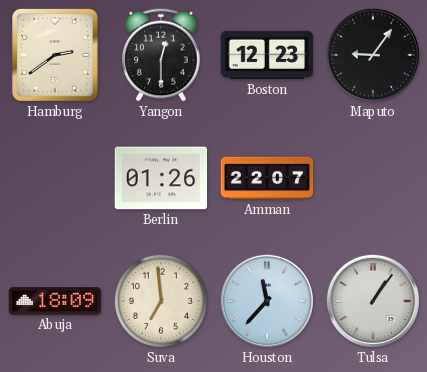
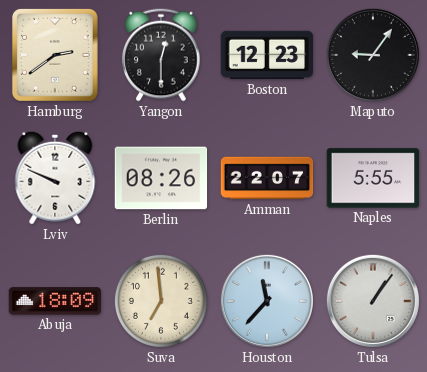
Lviv: none -> 9:49
Berlin: 01:26 -> 08:26
Naples: none -> 5:55
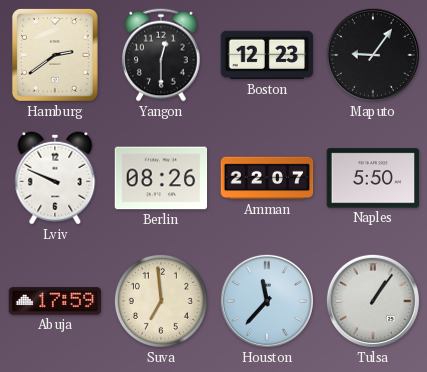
Naples: 5:55 -> 5:50
Abuja: 18:09 -> 17:59
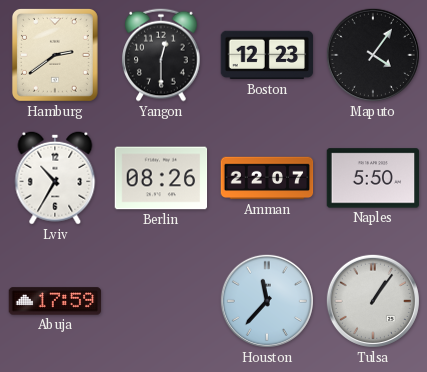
Maputo: 9:06 -> 4:06
Lviv: 9:49 -> 10:35
Suva: 6:59 -> none
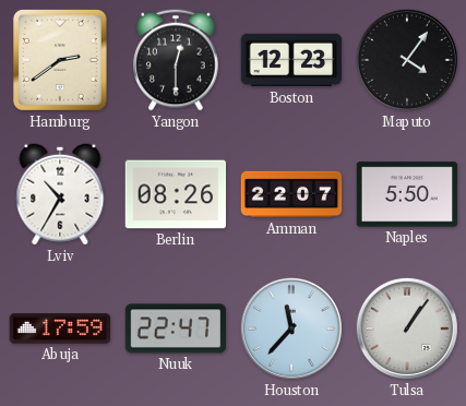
Nuuk: none -> 22:47
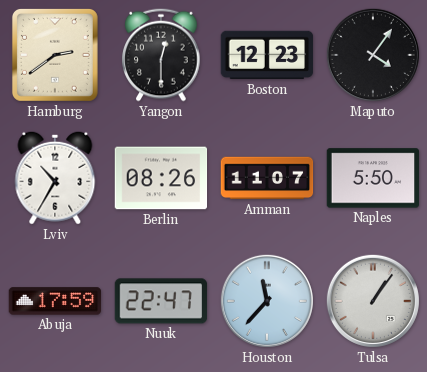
Amman: 22:07 -> 11:07
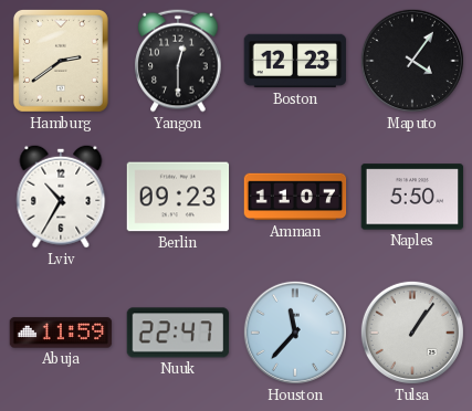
Berlin: 08:26 -> 09:23
Abuja: 17:59 -> 11:59
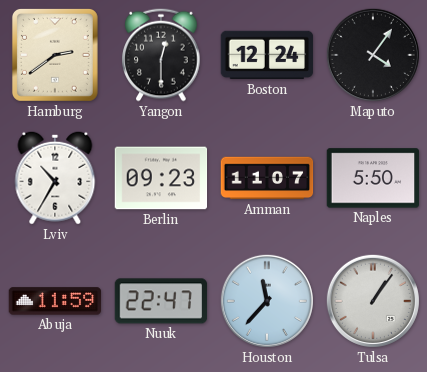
Boston: 12:23 -> 12:24
